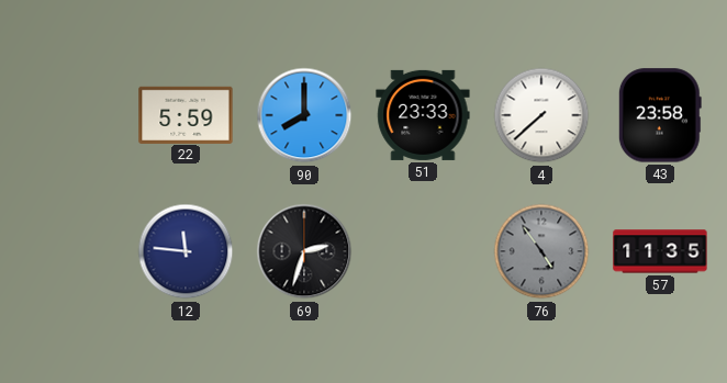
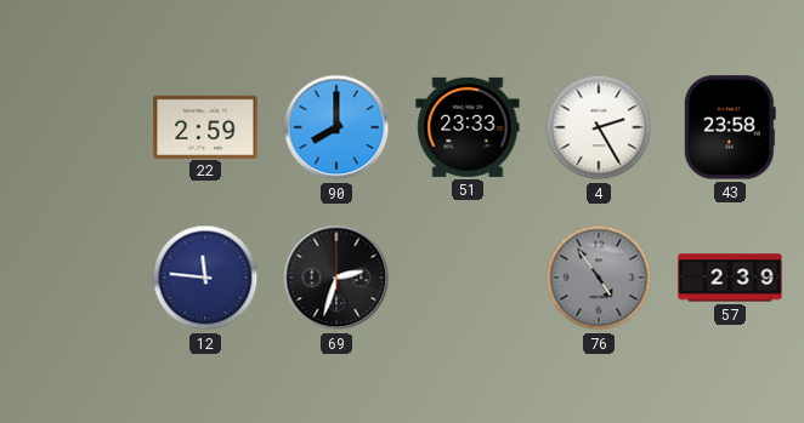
22: 5:59 -> 2:59
4: 7:38 -> 2:25
57: 11:35 -> 2:39
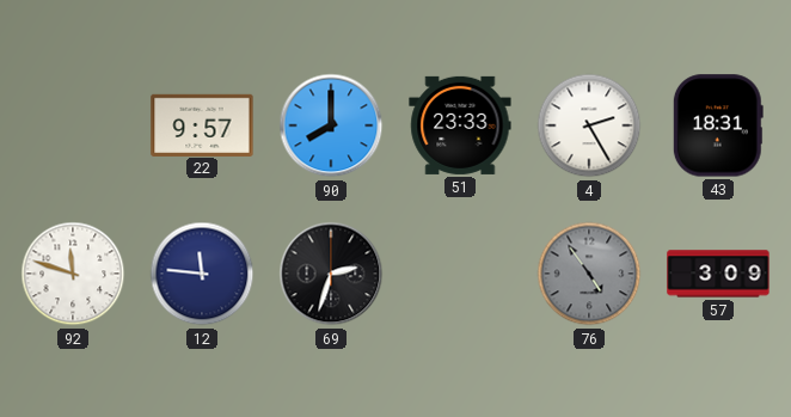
22: 2:59 -> 9:57
43: 23:58 -> 18:31
92: none -> 11:48
57: 2:39 -> 3:09
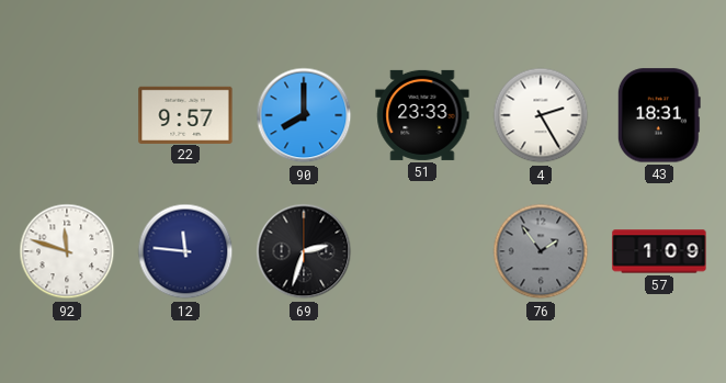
76: 4:54 -> 1:54
57: 3:09 -> 1:09
